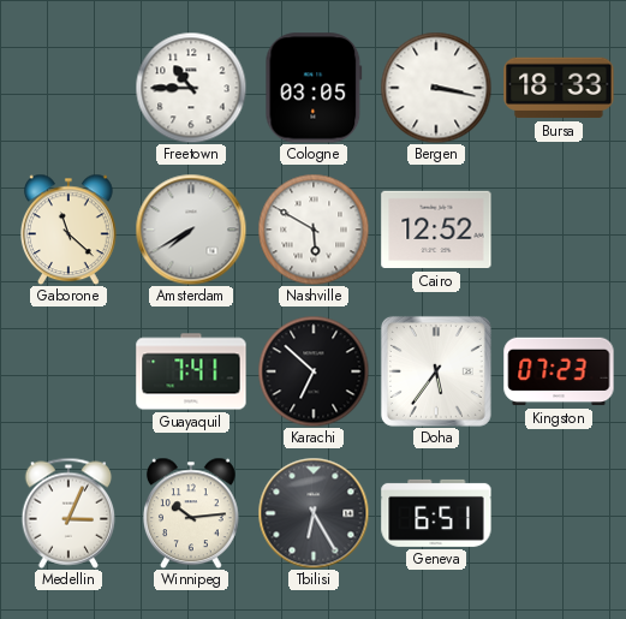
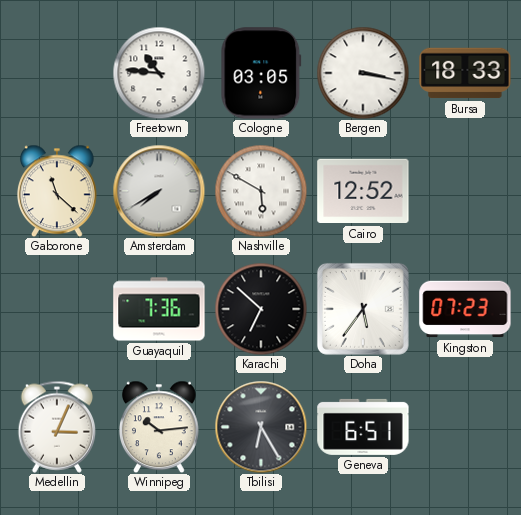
Freetown: 10:45 -> 10:46
Guayaquil: 7:41 -> 7:36
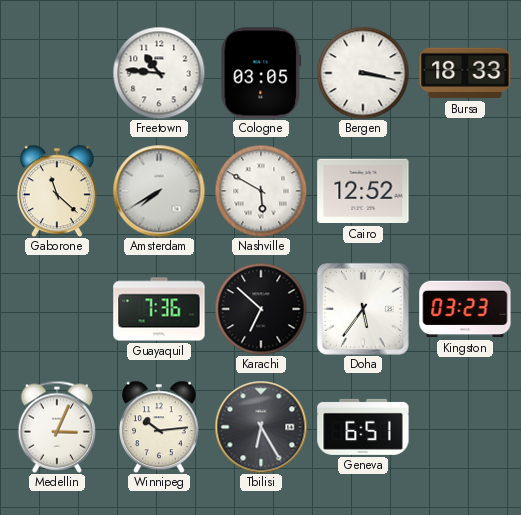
Kingston: 07:23 -> 03:23
